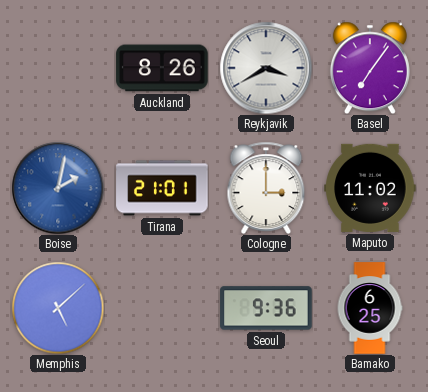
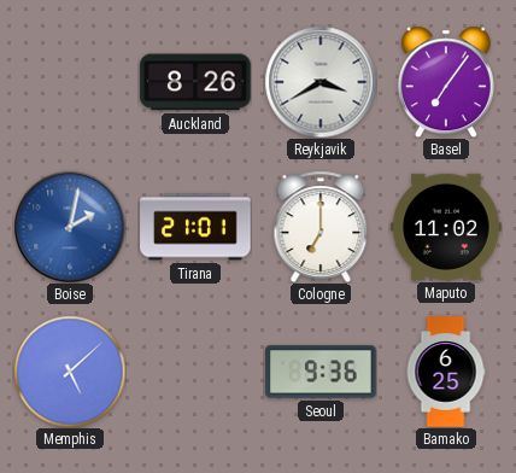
Cologne: 3:00 -> 7:00
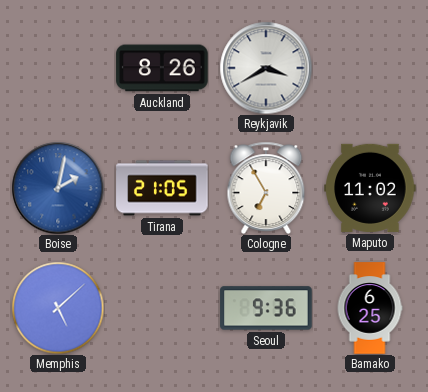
Basel: 7:06 -> none
Tirana: 21:01 -> 21:05
Cologne: 7:00 -> 6:55
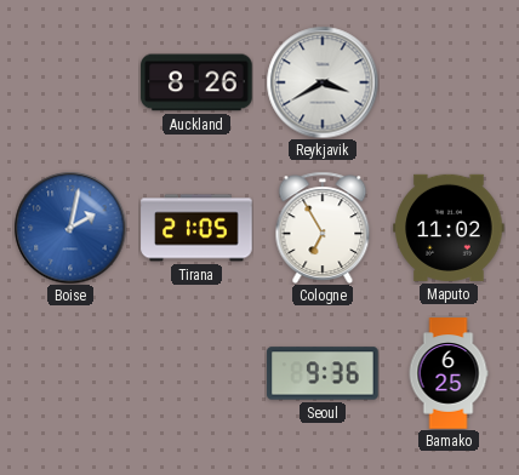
Memphis: 5:08 -> none
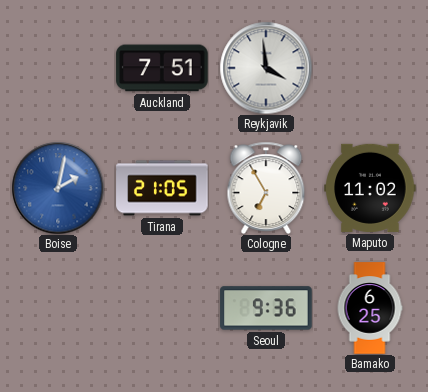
Auckland: 8:26 -> 7:51
Reykjavik: 3:40 -> 3:59
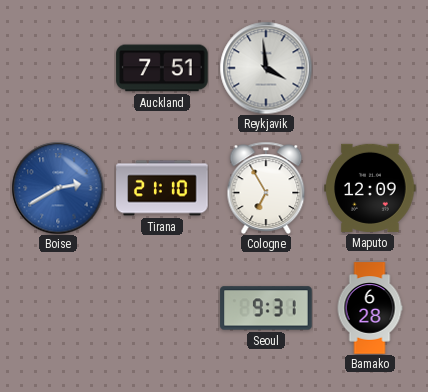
Boise: 2:02 -> 2:40
Tirana: 21:05 -> 21:10
Maputo: 11:02 -> 12:09
Seoul: 9:36 -> 9:31
Bamako: 6:25 -> 6:28
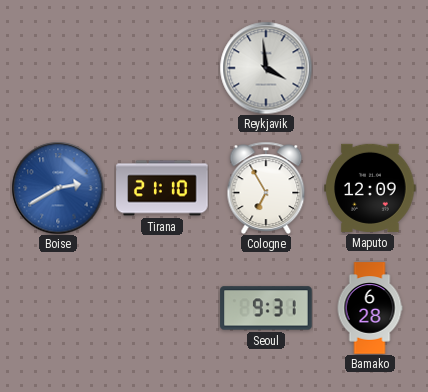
Auckland: 7:51 -> none
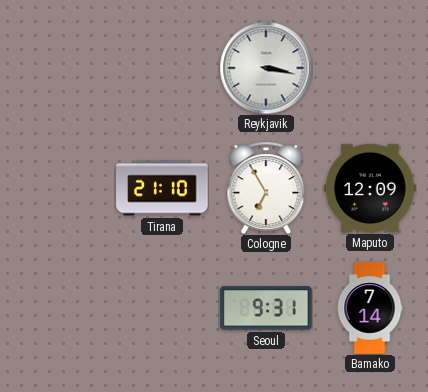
Reykjavik: 3:59 -> 3:17
Boise: 2:40 -> none
Bamako: 6:28 -> 7:14
